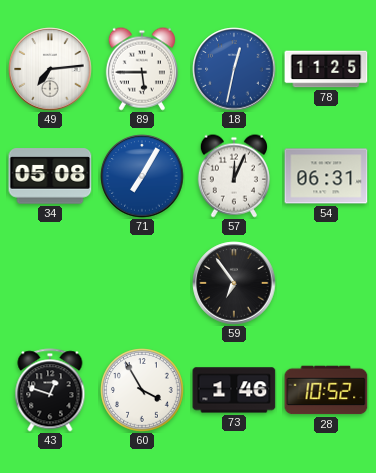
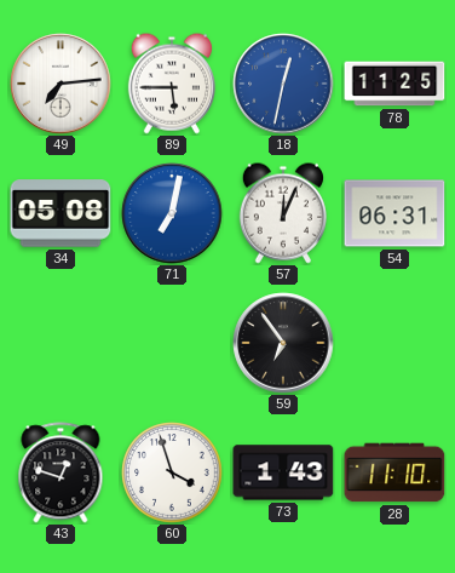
71: 7:05 -> 7:02
60: 3:55 -> 3:57
73: 1:46 -> 1:43
28: 10:52 -> 11:10
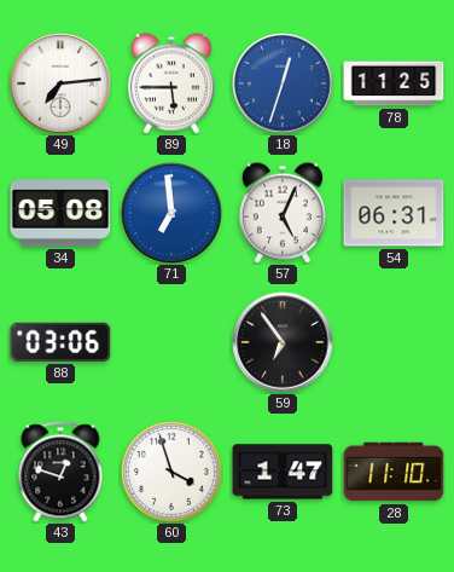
18: 12:32 -> 12:33
71: 7:02 -> 6:59
57: 12:04 -> 5:04
88: none -> 03:06
73: 1:43 -> 1:47
